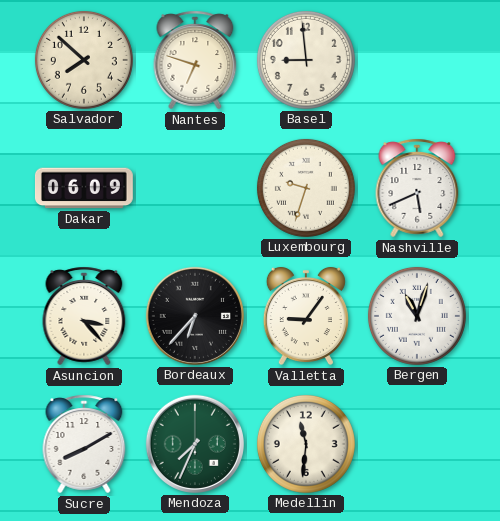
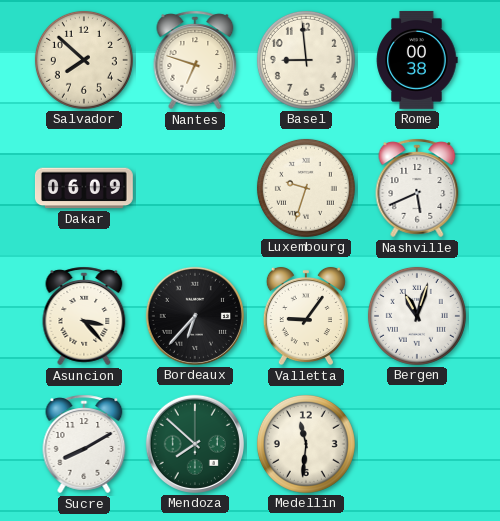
Rome: none -> 00:38
Mendoza: 7:34 -> 7:52
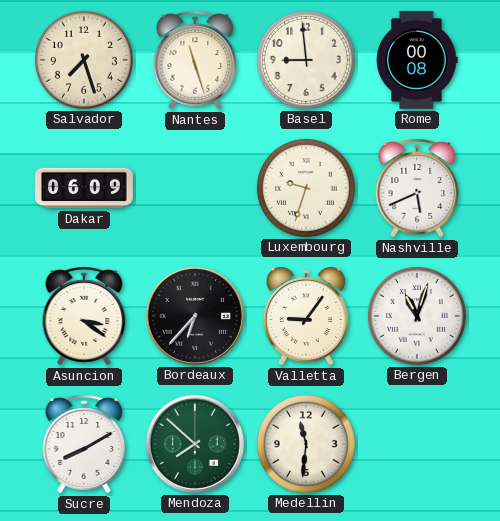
Salvador: 7:52 -> 7:27
Nantes: 6:48 -> 11:27
Rome: 00:38 -> 00:08
Asuncion: 3:23 -> 3:21
